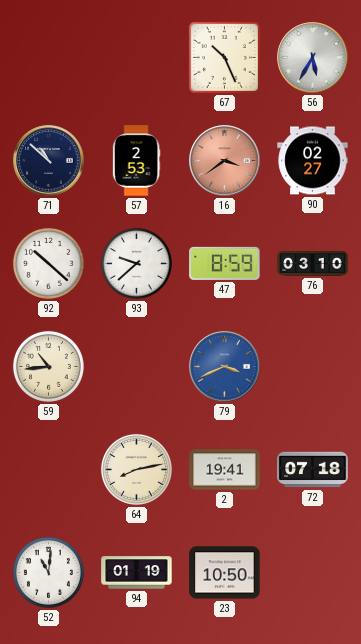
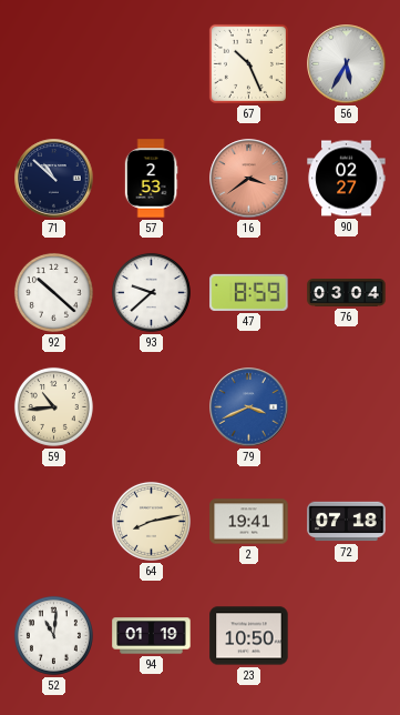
76: 03:10 -> 03:04
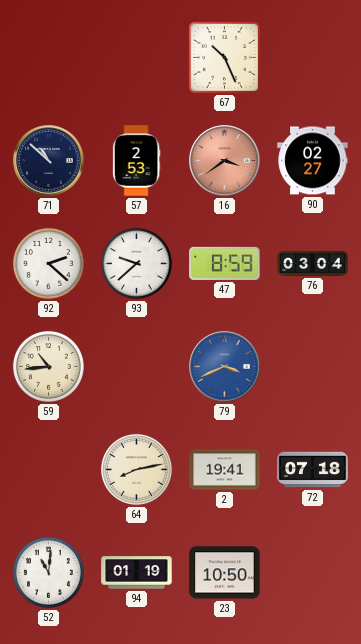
56: 5:35 -> none
92: 10:22 -> 2:22
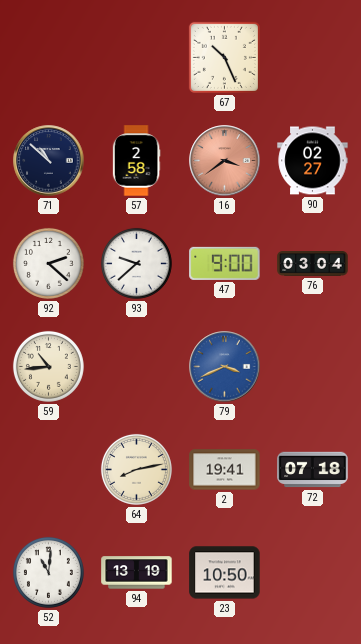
57: 2:53 -> 2:58
47: 8:59 -> 9:00
94: 01:19 -> 13:19
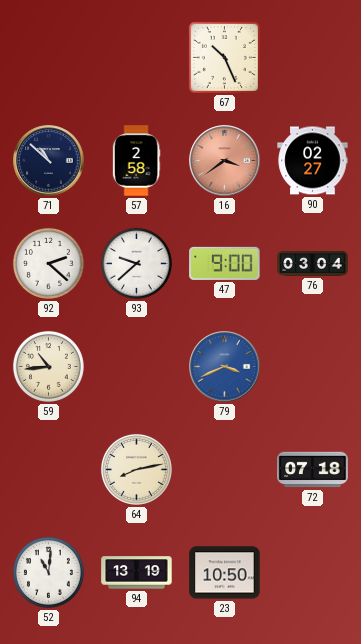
2: 19:41 -> none
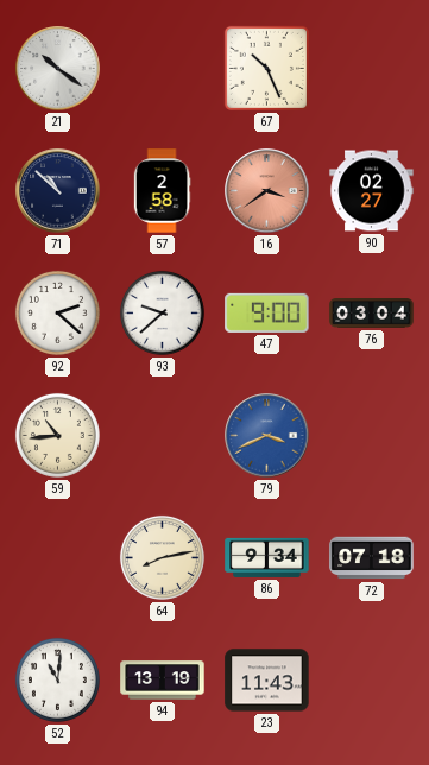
21: none -> 10:21
86: none -> 9:34
23: 10:50 -> 11:43
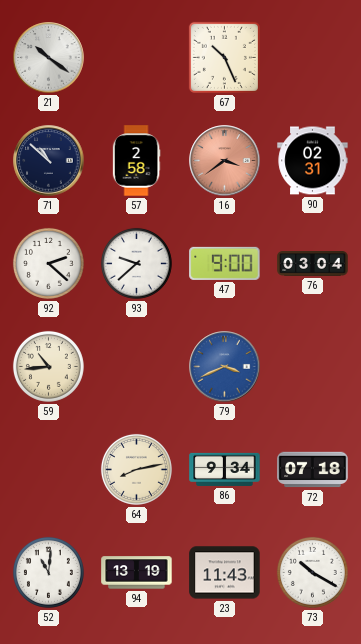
90: 02:27 -> 02:31
73: none -> 10:20
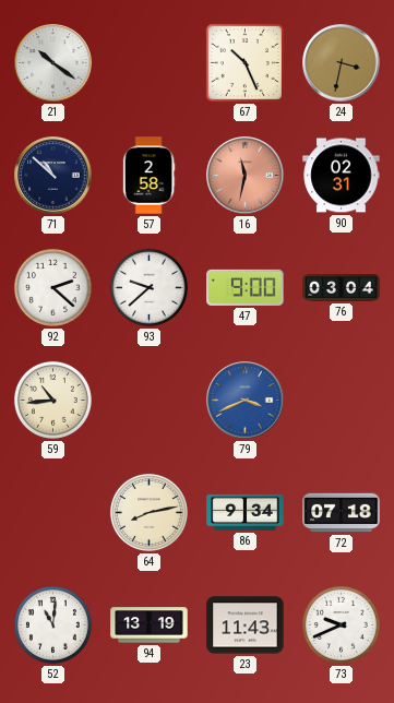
24: none -> 3:32
16: 3:39 -> 11:32
73: 10:20 -> 9:41
